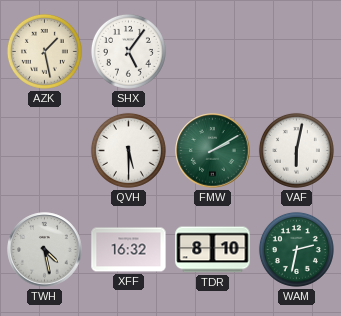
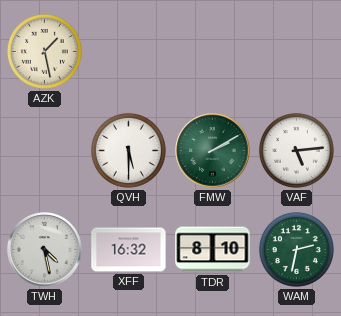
SHX: 5:06 -> none
VAF: 6:02 -> 5:14
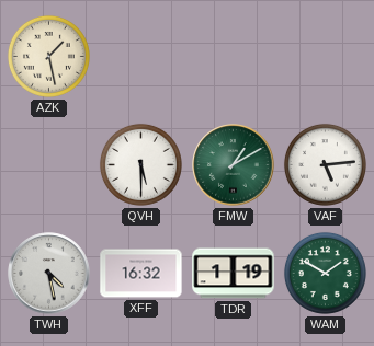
FMW: 2:10 -> 1:10
TDR: 8:10 -> 1:19
WAM: 2:32 -> 1:50
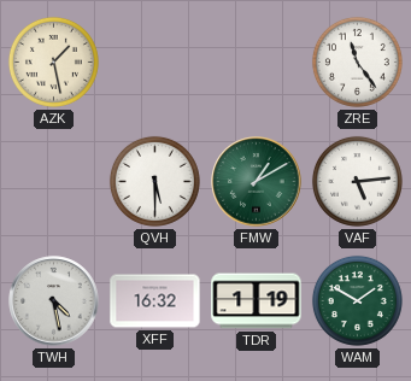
ZRE: none -> 11:24
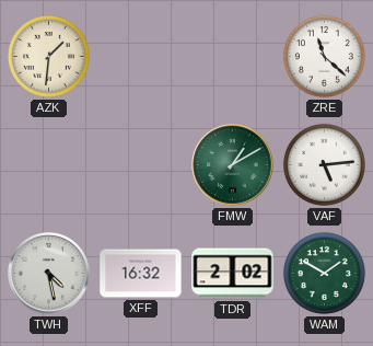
AZK: 1:28 -> 1:31
ZRE: 11:24 -> 11:22
QVH: 5:30 -> none
TDR: 1:19 -> 2:02
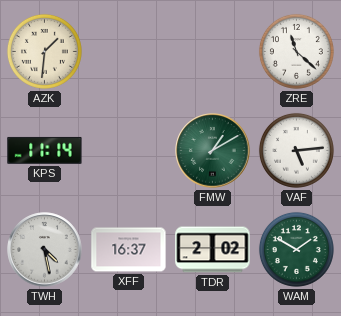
KPS: none -> 11:14
XFF: 16:32 -> 16:37
